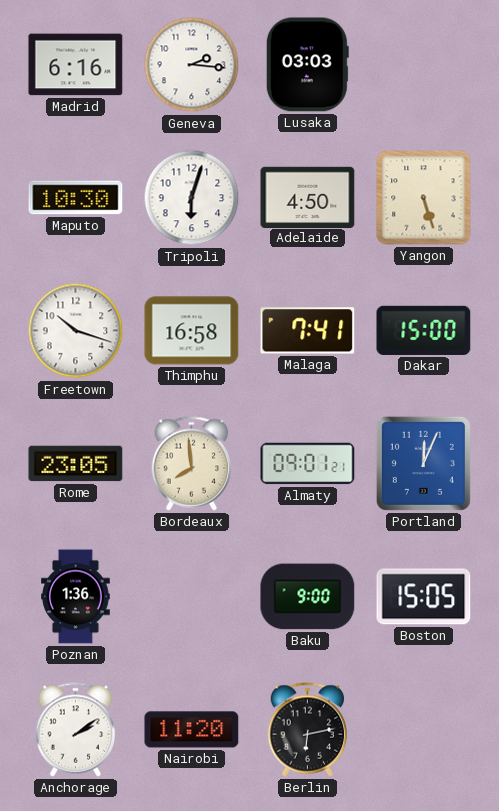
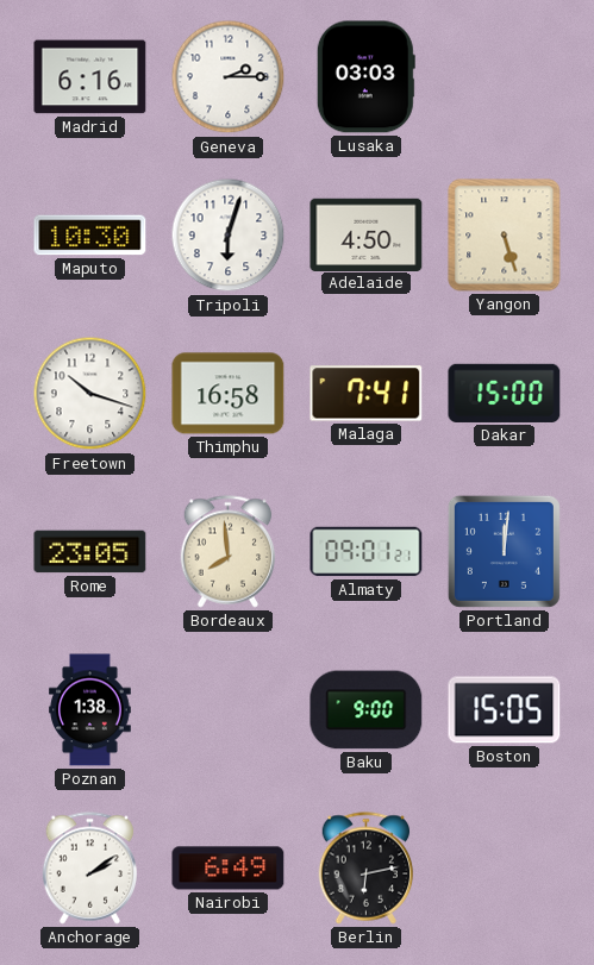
Geneva: 2:16 -> 2:15
Portland: 12:04 -> 12:01
Poznan: 1:36 -> 1:38
Nairobi: 11:20 -> 6:49
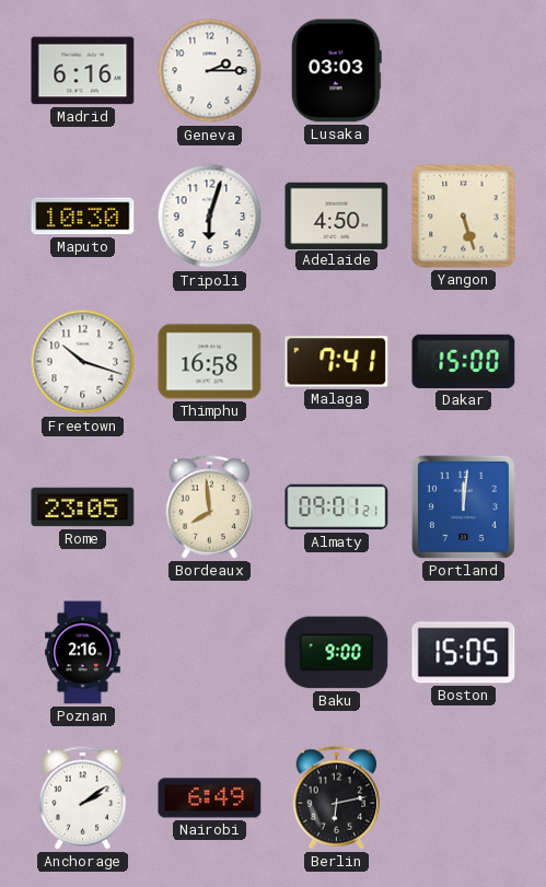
Poznan: 1:38 -> 2:16
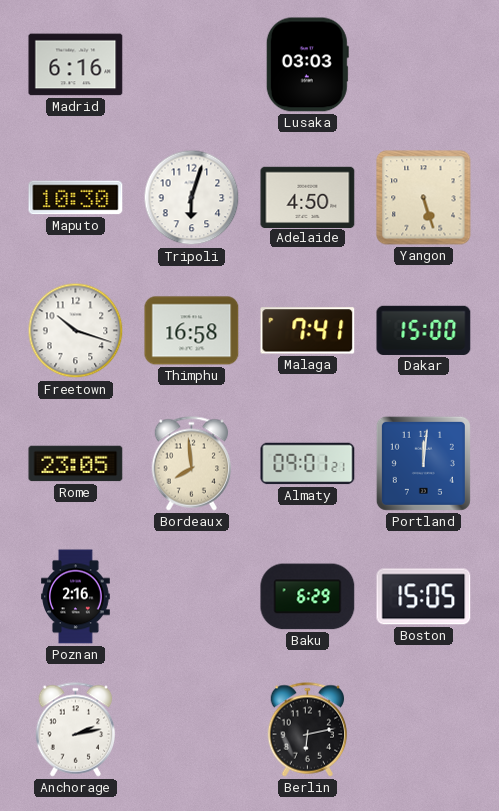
Geneva: 2:15 -> none
Baku: 9:00 -> 6:29
Anchorage: 2:09 -> 2:13
Nairobi: 6:49 -> none
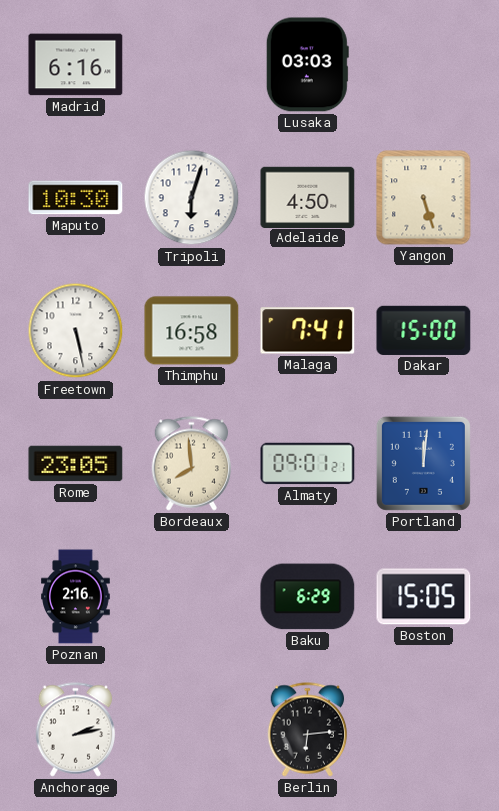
Freetown: 10:18 -> 5:28
Berlin: 6:13 -> 6:14
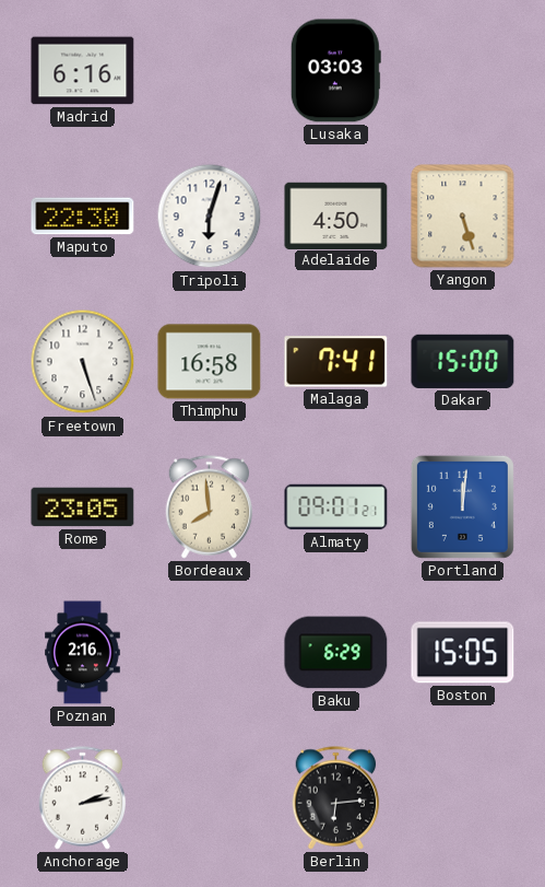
Maputo: 10:30 -> 22:30
Freetown: 5:28 -> 5:27
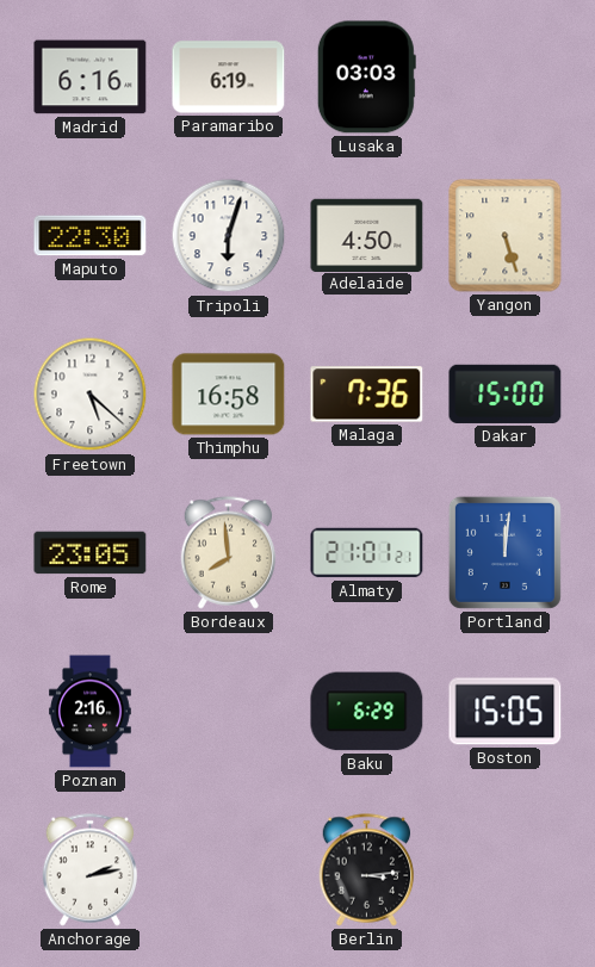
Paramaribo: none -> 6:19
Freetown: 5:27 -> 5:22
Malaga: 7:41 -> 7:36
Almaty: 09:01 -> 21:01
Berlin: 6:14 -> 3:14
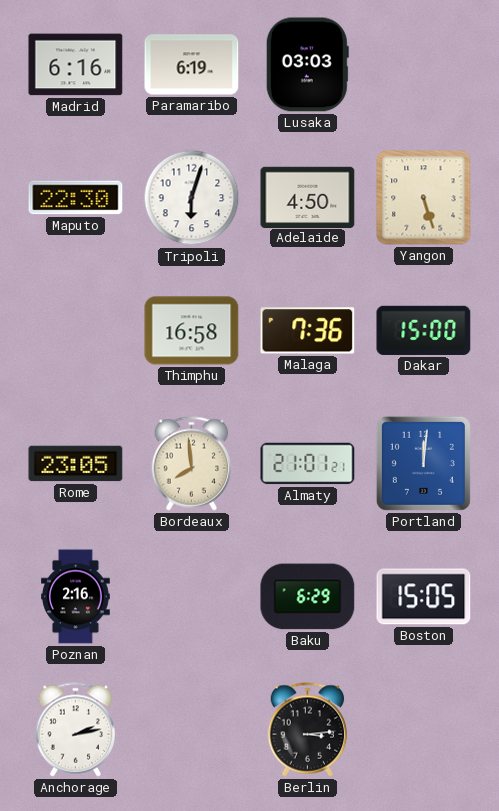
Freetown: 5:22 -> none
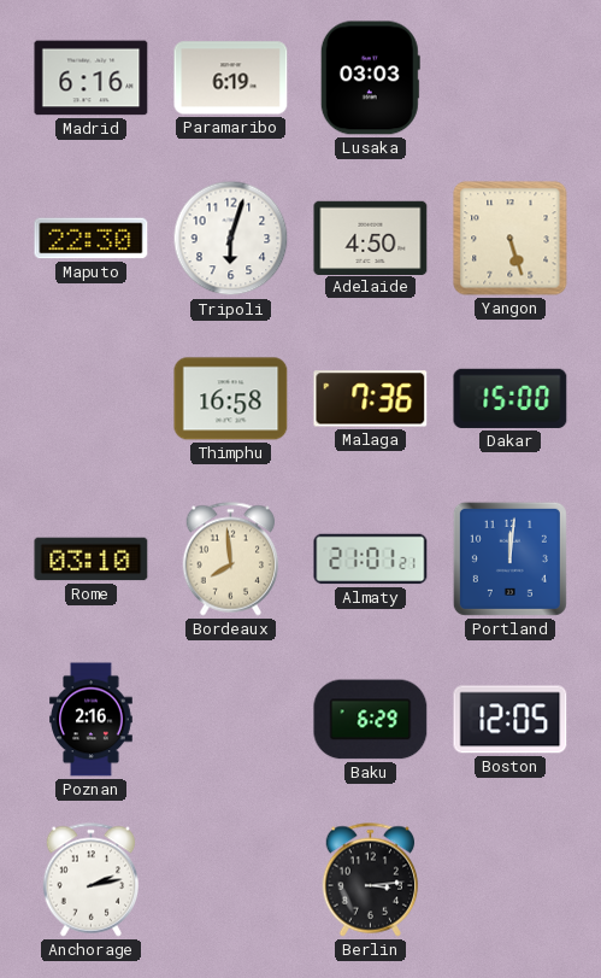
Rome: 23:05 -> 03:10
Boston: 15:05 -> 12:05
